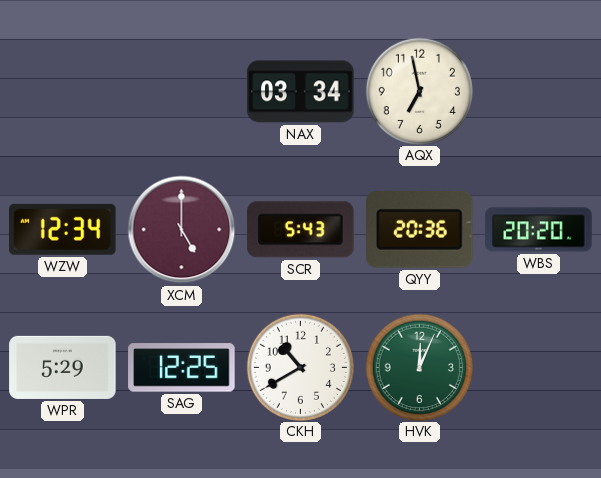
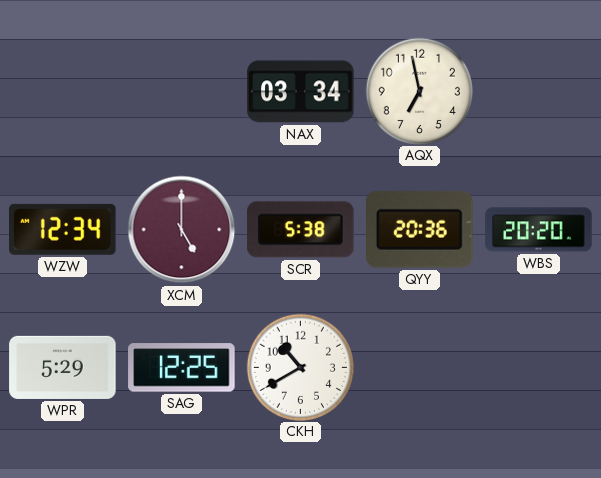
SCR: 5:43 -> 5:38
HVK: 12:04 -> none
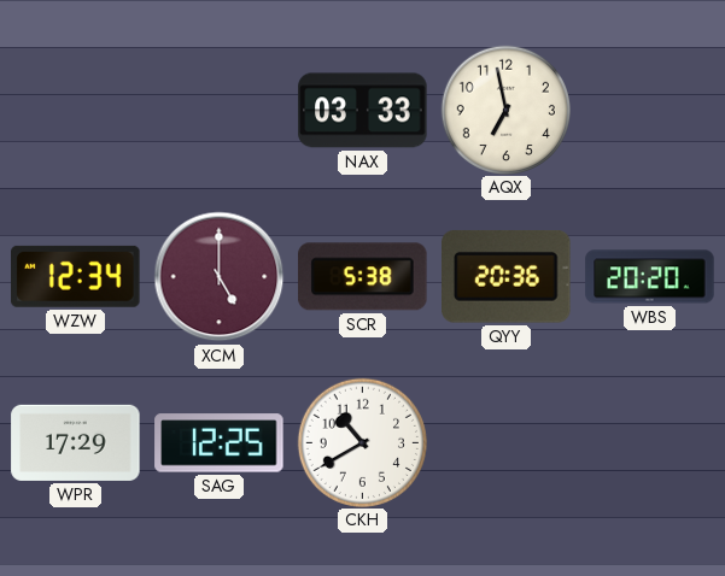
NAX: 03:34 -> 03:33
WPR: 5:29 -> 17:29
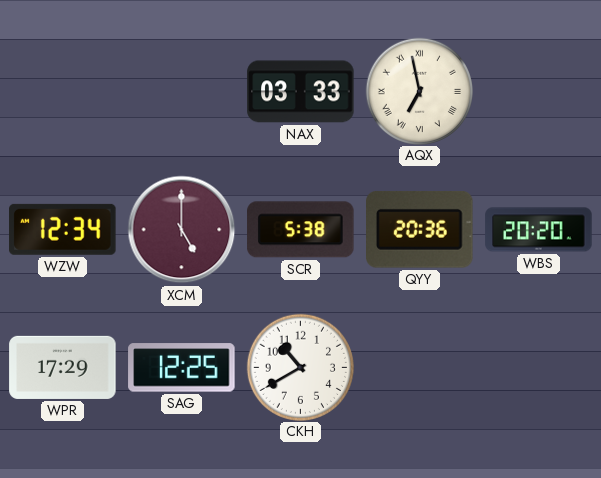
AQX numerals: Arabic -> Roman
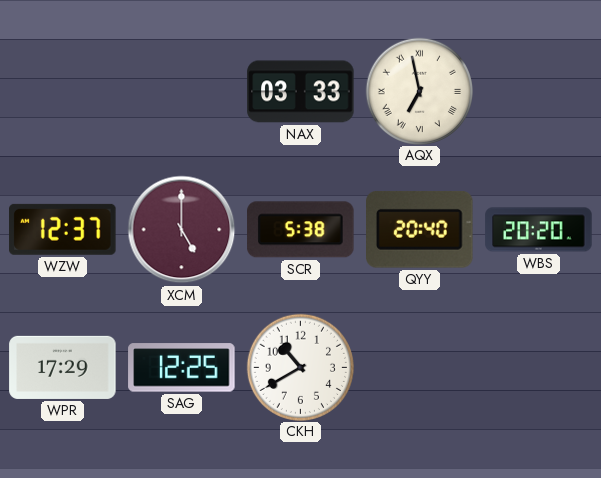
WZW: 12:34 -> 12:37
QYY: 20:36 -> 20:40
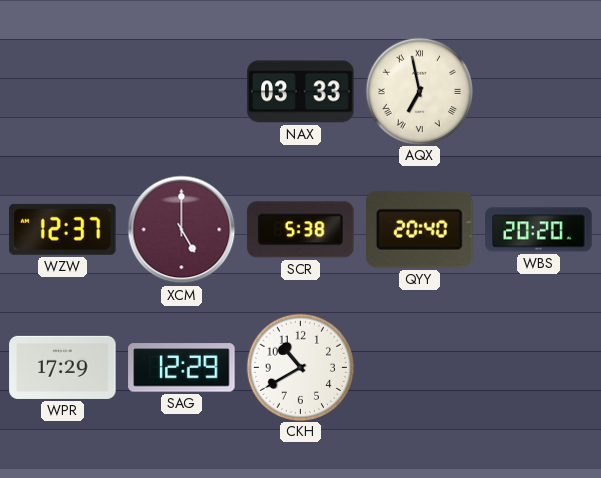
SAG: 12:25 -> 12:29
